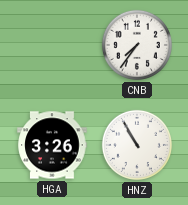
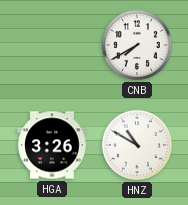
CNB: 7:36 -> 7:40
HNZ: 10:55 -> 10:50
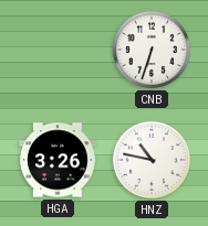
CNB: 7:40 -> 6:33
HNZ: 10:50 -> 10:47
